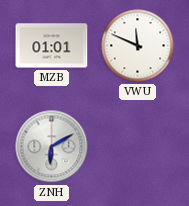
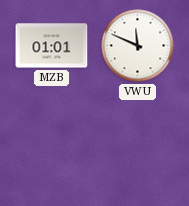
ZNH: 6:10 -> none
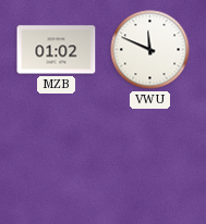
MZB: 01:01 -> 01:02
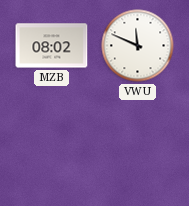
MZB: 01:02 -> 08:02
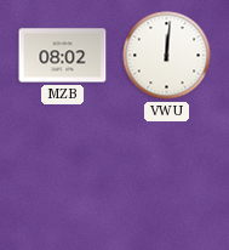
VWU: 11:49 -> 12:01
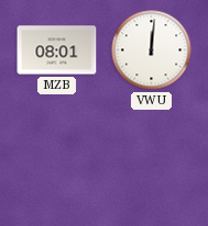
MZB: 08:02 -> 08:01
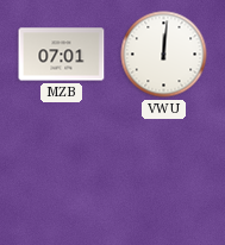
MZB: 08:01 -> 07:01
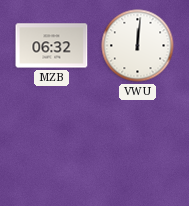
MZB: 07:01 -> 06:32
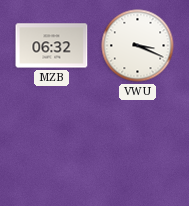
VWU: 12:01 -> 3:19
